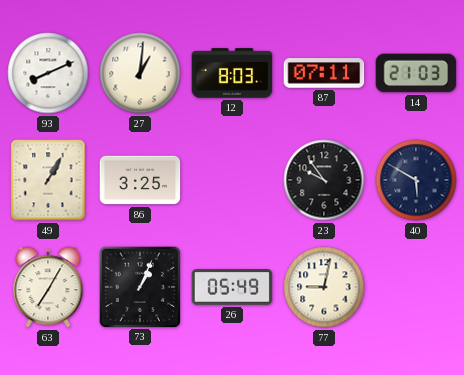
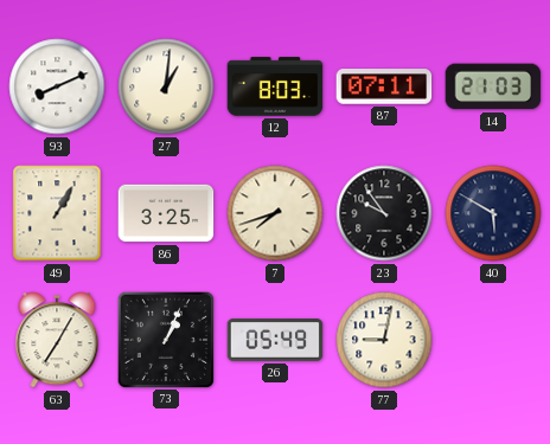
7: none -> 7:42
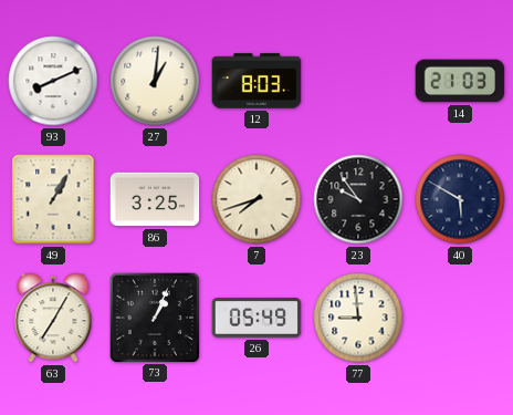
87: 07:11 -> none
77: 9:02 -> 8:59
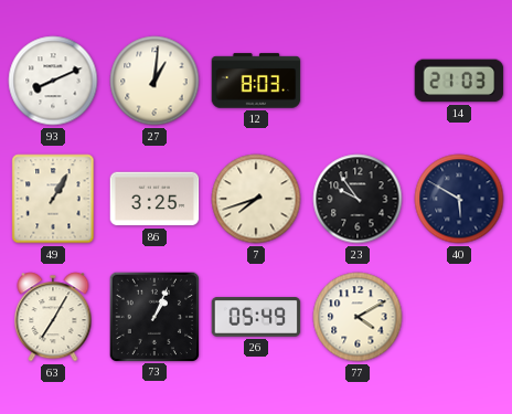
77: 8:59 -> 4:10
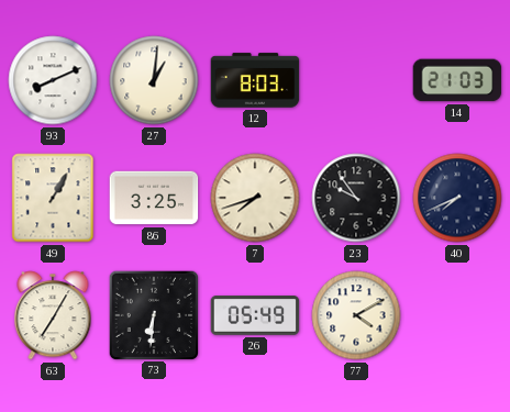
40: 5:50 -> 7:41
73: 1:04 -> 6:31
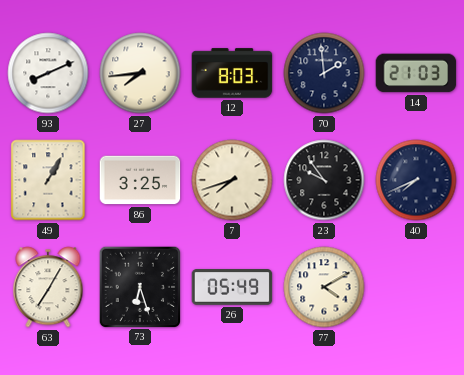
27: 1:01 -> 7:44
70: none -> 1:59
73: 6:31 -> 6:27
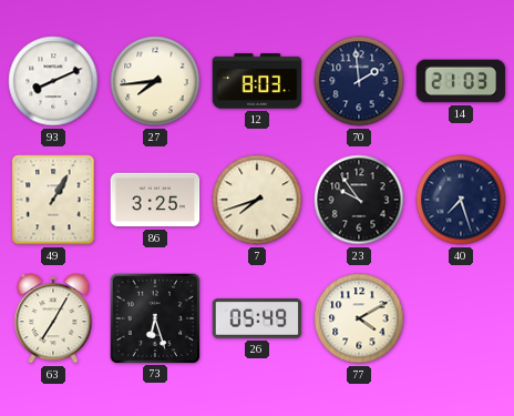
40: 7:41 -> 7:27
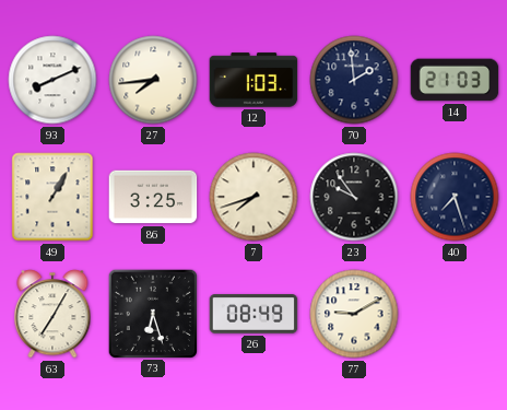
12: 8:03 -> 1:03
26: 05:49 -> 08:49
77: 4:10 -> 9:10
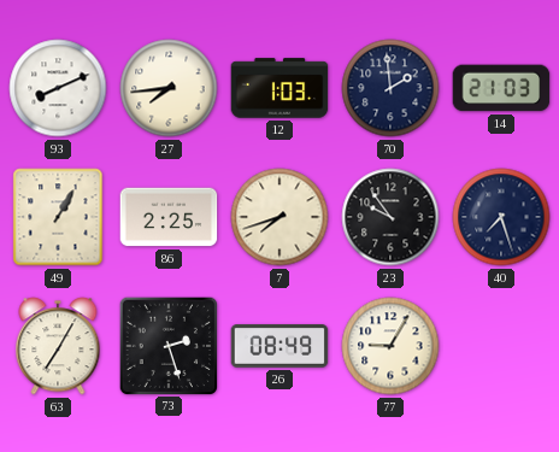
86: 3:25 -> 2:25
73: 6:27 -> 2:27
77: 9:10 -> 9:05
